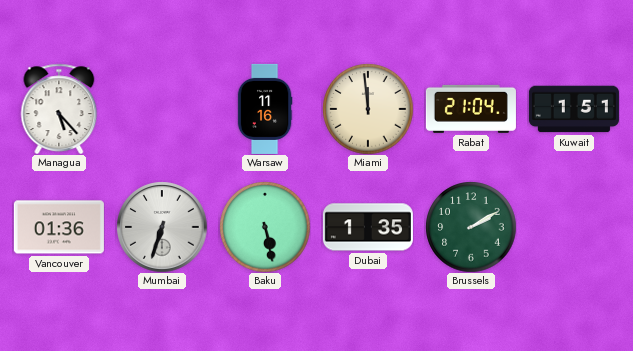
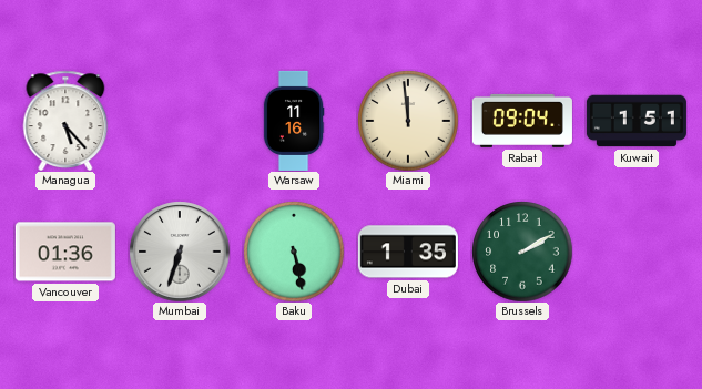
Rabat: 21:04 -> 09:04
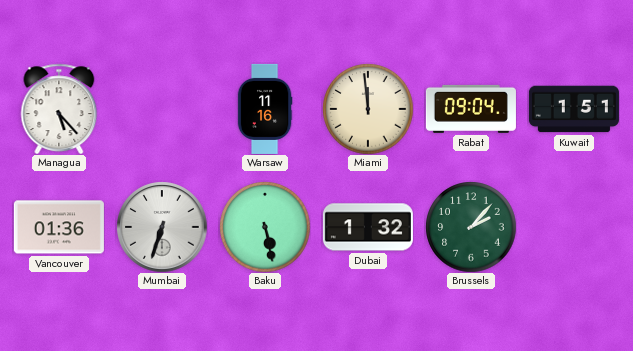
Dubai: 1:35 -> 1:32
Brussels: 2:10 -> 2:07
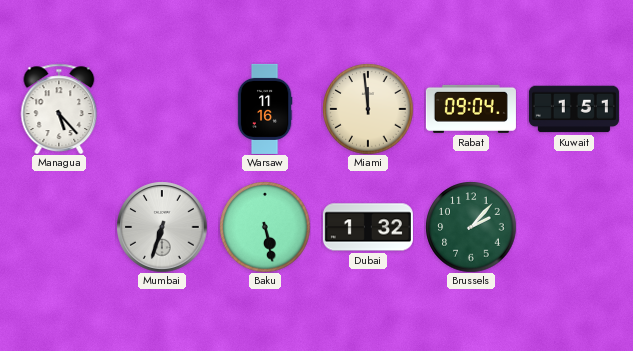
Vancouver: 01:36 -> none
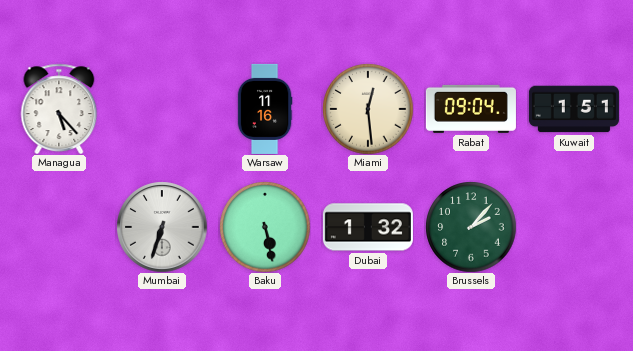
Miami: 11:59 -> 12:29
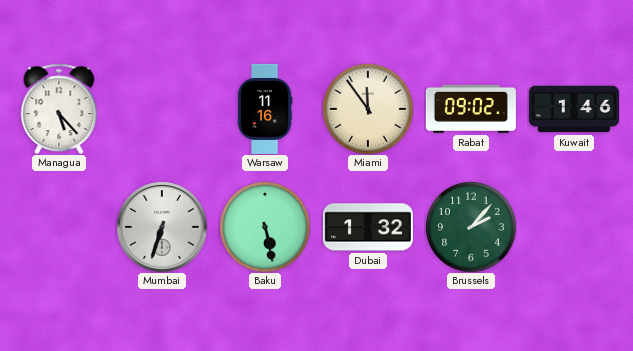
Miami: 12:29 -> 11:54
Rabat: 09:04 -> 09:02
Kuwait: 1:51 -> 1:46
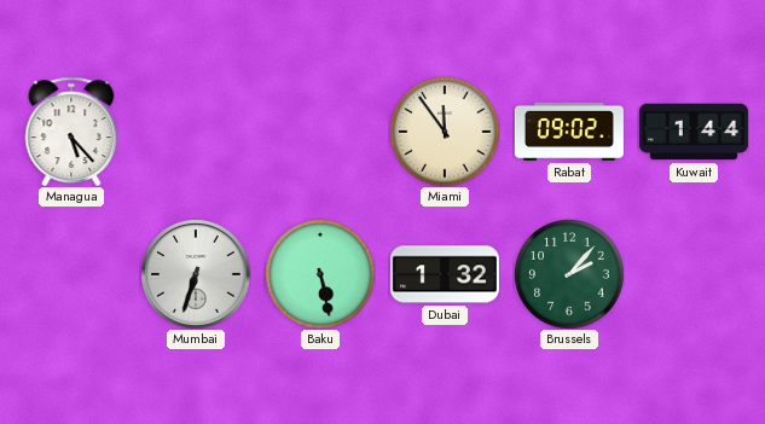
Warsaw: 11:16 -> none
Kuwait: 1:46 -> 1:44
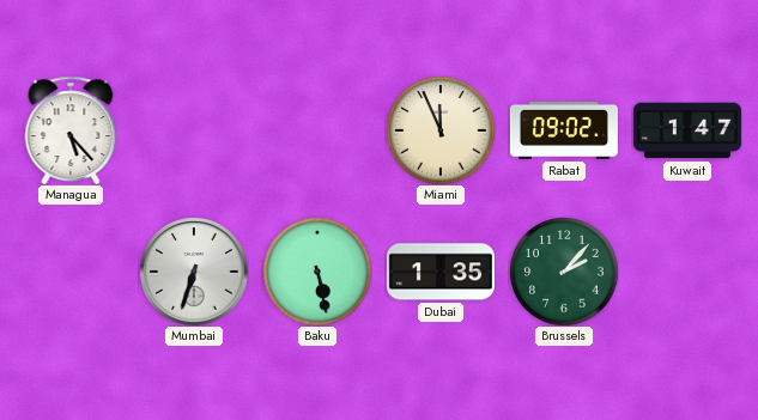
Miami: 11:54 -> 11:56
Kuwait: 1:44 -> 1:47
Dubai: 1:32 -> 1:35
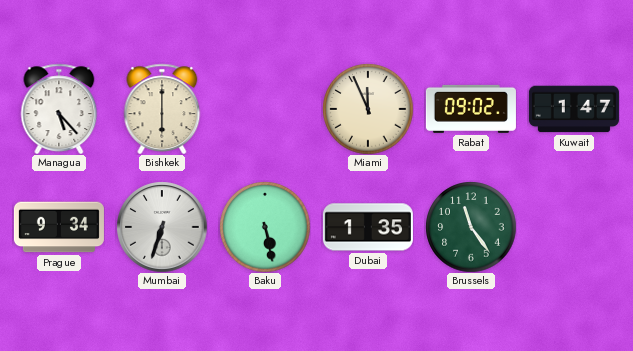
Bishkek: none -> 6:00
Prague: none -> 9:34
Brussels: 2:07 -> 11:24
